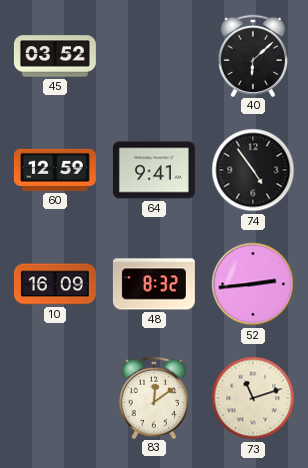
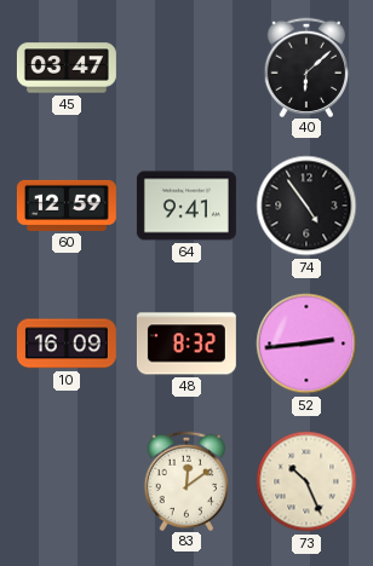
45: 03:52 -> 03:47
73: 11:12 -> 10:26
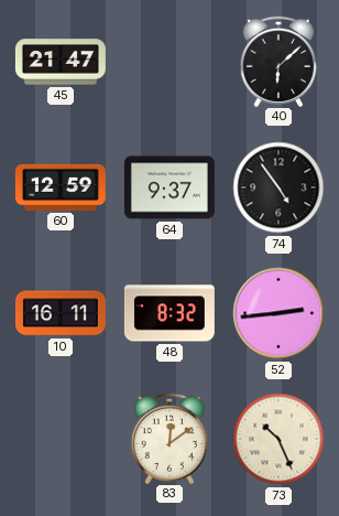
45: 03:47 -> 21:47
64: 9:41 -> 9:37
10: 16:09 -> 16:11
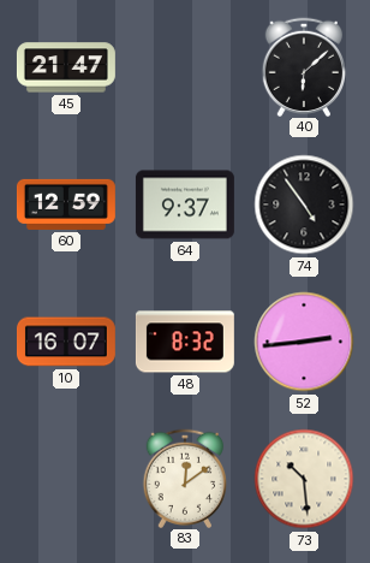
10: 16:11 -> 16:07
73: 10:26 -> 10:29
